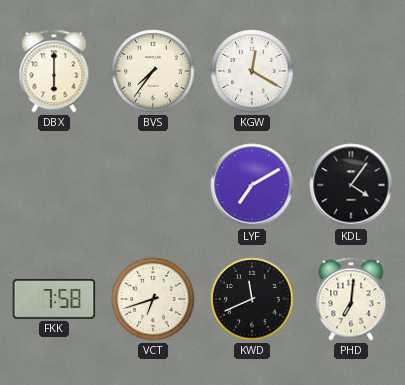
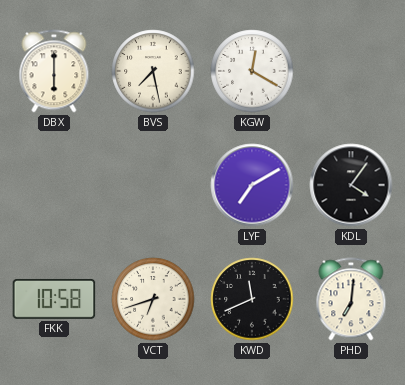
BVS: 7:36 -> 7:28
FKK: 7:58 -> 10:58
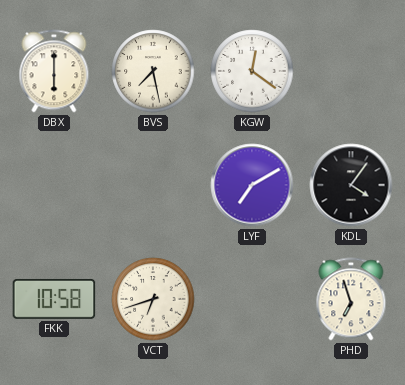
KGW: 12:20 -> 12:21
KWD: 11:41 -> none
PHD: 7:01 -> 6:57
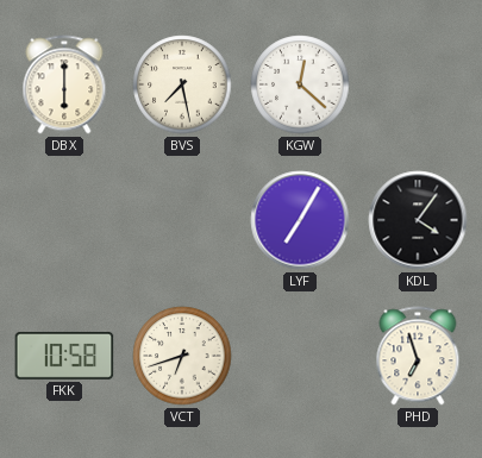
KGW: 12:21 -> 12:22
LYF: 7:10 -> 7:05
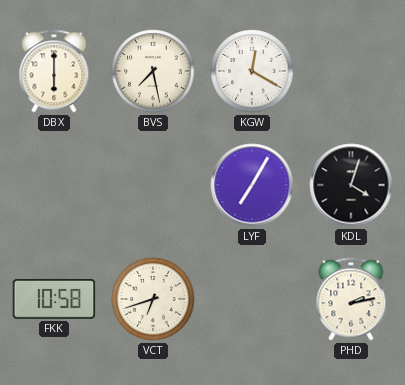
KGW: 12:22 -> 12:20
KDL: 4:06 -> 4:03
PHD: 6:57 -> 2:13
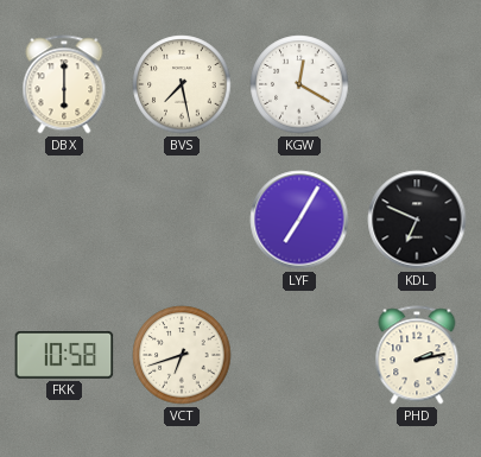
KDL: 4:03 -> 6:49
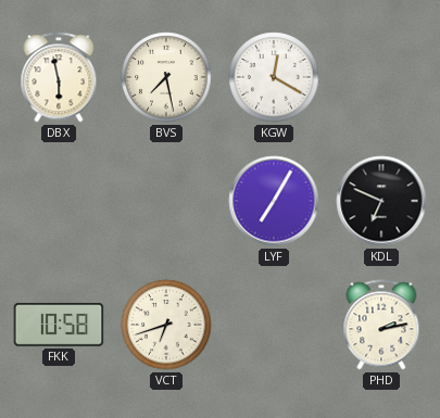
DBX: 6:00 -> 5:58
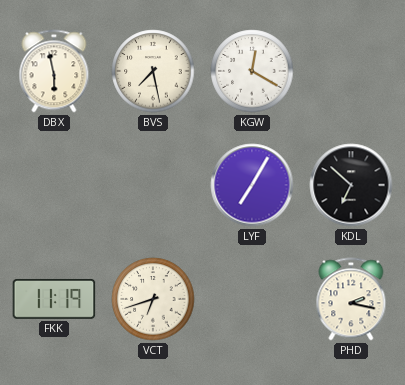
KDL: 6:49 -> 6:52
FKK: 10:58 -> 11:19
PHD: 2:13 -> 2:17
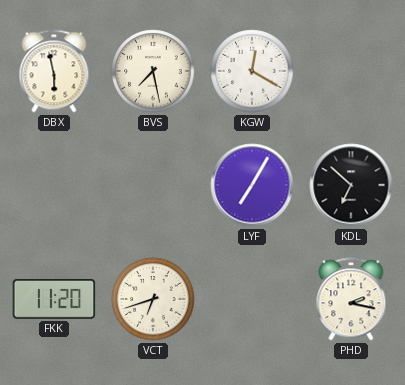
FKK: 11:19 -> 11:20
